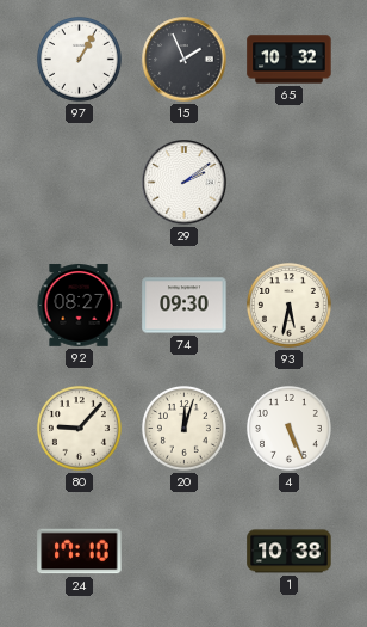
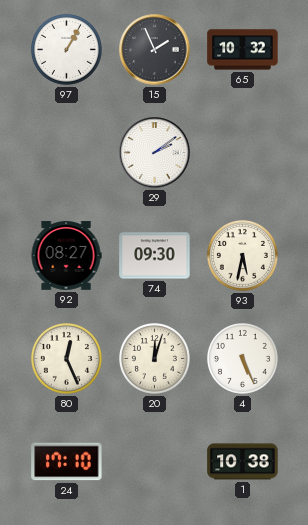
80: 9:07 -> 12:26
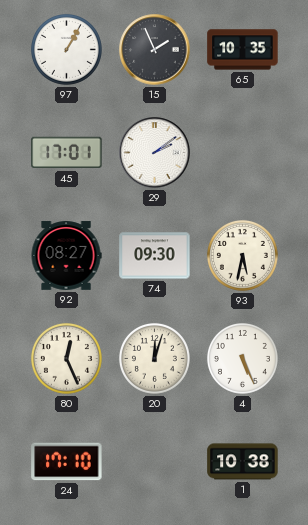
65: 10:32 -> 10:35
45: none -> 17:01
